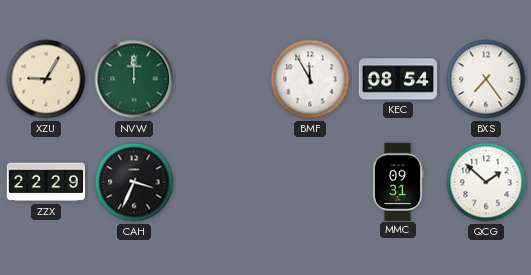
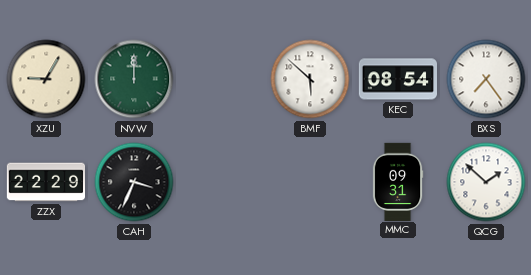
BMF: 11:55 -> 5:52
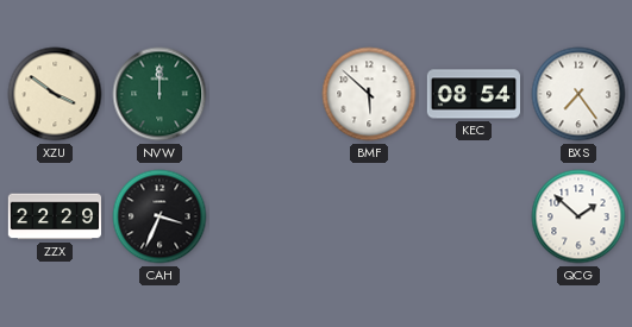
XZU: 9:05 -> 3:51
MMC: 09:31 -> none
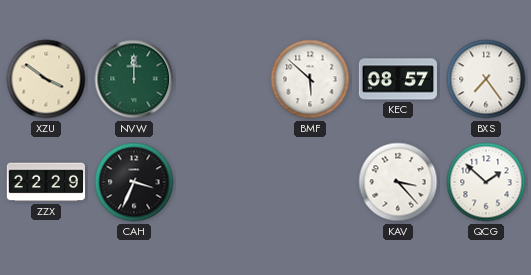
KEC: 08:54 -> 08:57
KAV: none -> 3:23
